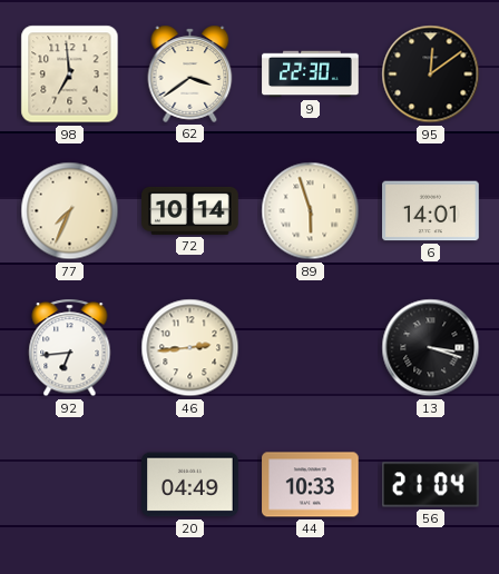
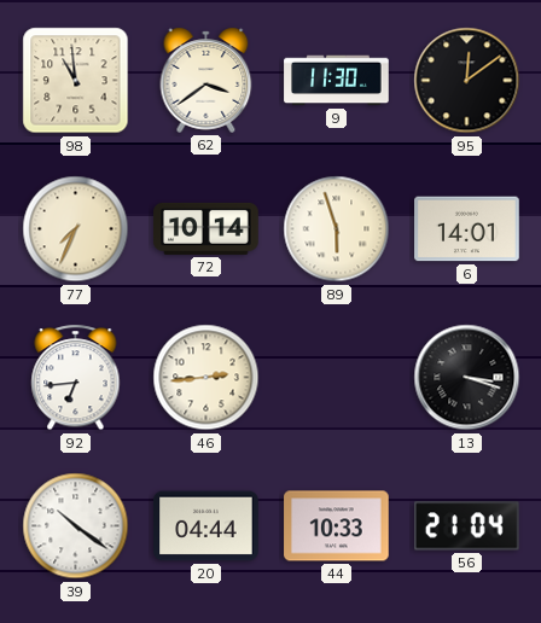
98: 6:59 -> 10:59
9: 22:30 -> 11:30
39: none -> 10:21
20: 04:49 -> 04:44
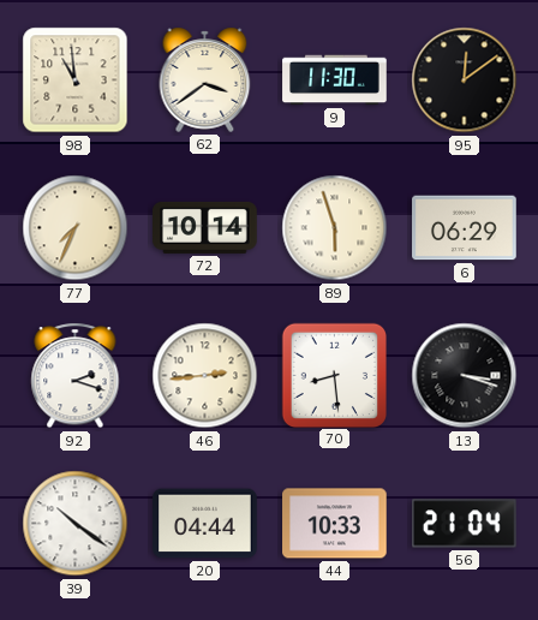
6: 14:01 -> 06:29
92: 6:44 -> 2:18
70: none -> 8:29
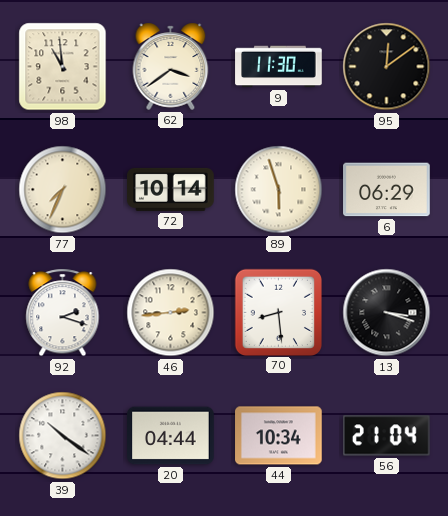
44: 10:33 -> 10:34
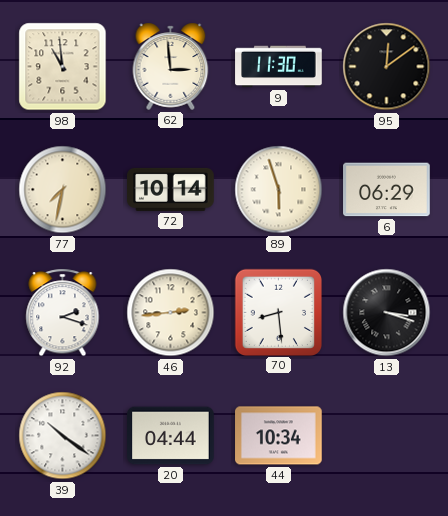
62: 3:39 -> 2:59
77: 7:34 -> 7:32
56: 21:04 -> none
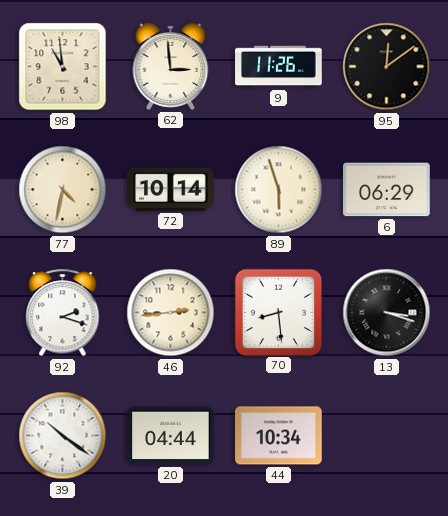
9: 11:30 -> 11:26
77: 7:32 -> 4:32
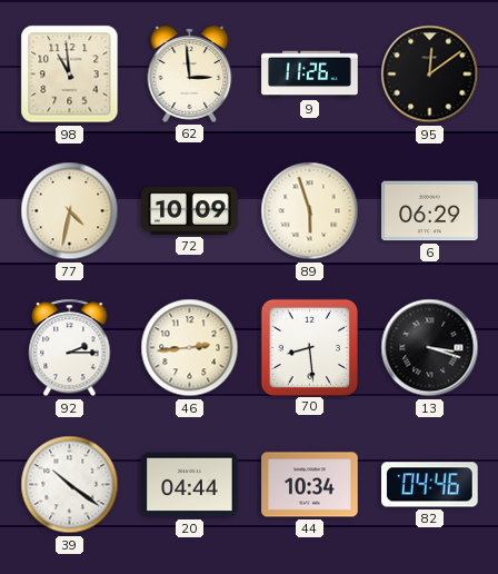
72: 10:14 -> 10:09
92: 2:18 -> 2:15
82: none -> 04:46
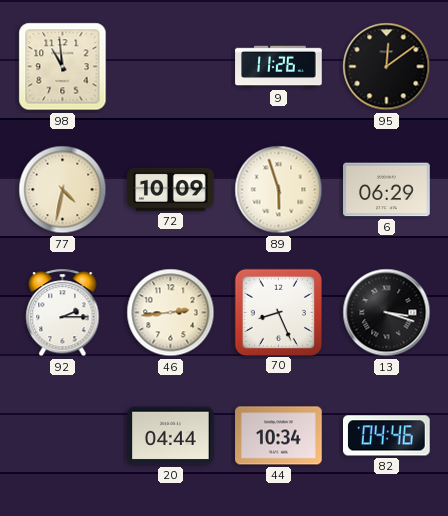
62: 2:59 -> none
70: 8:29 -> 8:26
39: 10:21 -> none
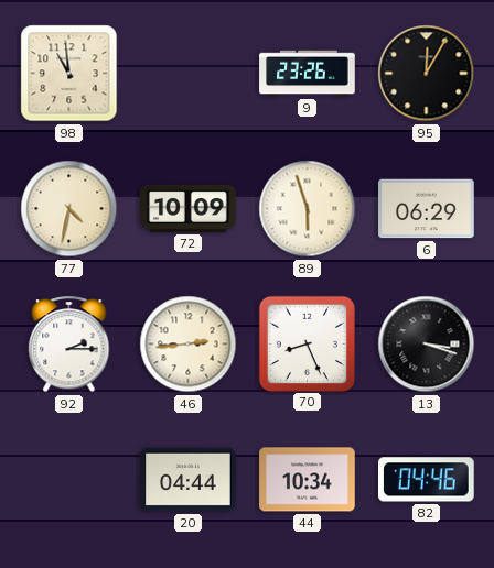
9: 11:26 -> 23:26
95: 12:09 -> 12:05
